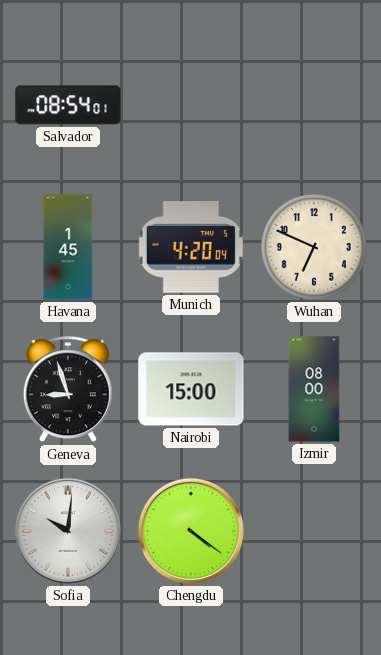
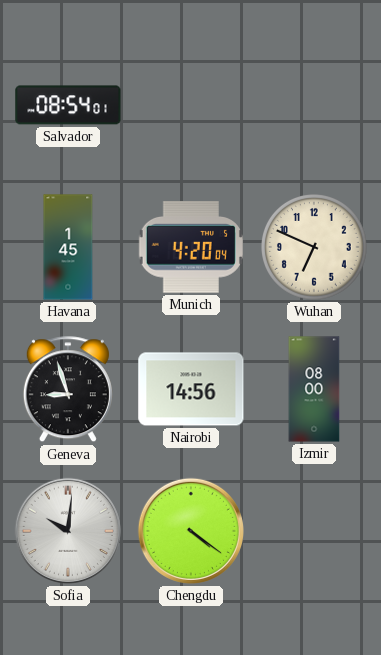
Nairobi: 15:00 -> 14:56
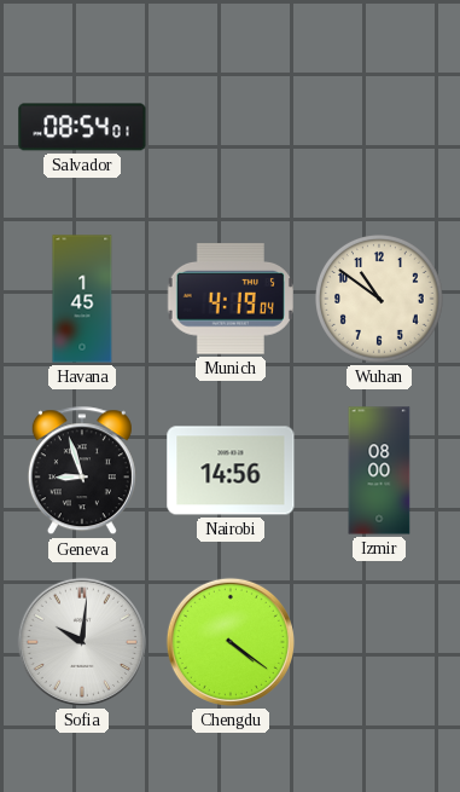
Munich: 4:20 -> 4:19
Wuhan: 6:49 -> 10:51
